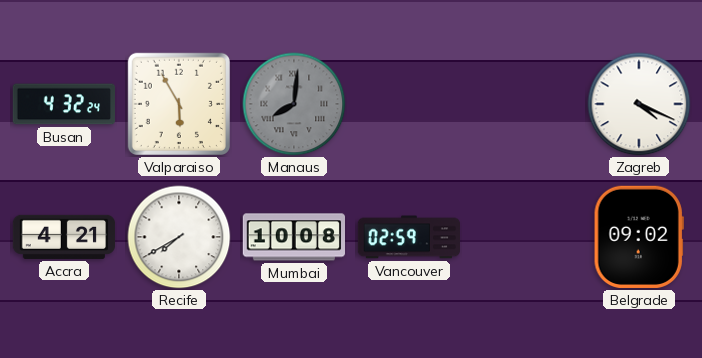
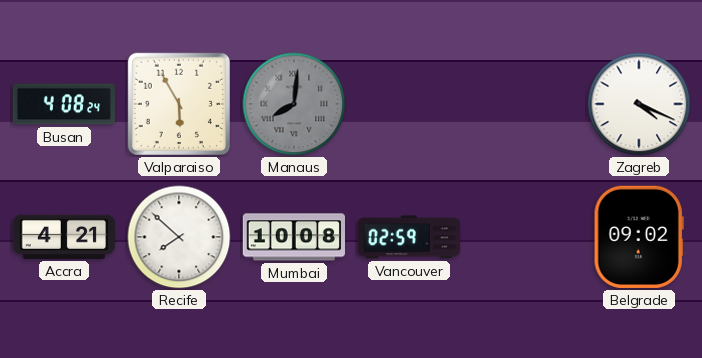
Busan: 4:32 -> 4:08
Recife: 7:40 -> 7:52
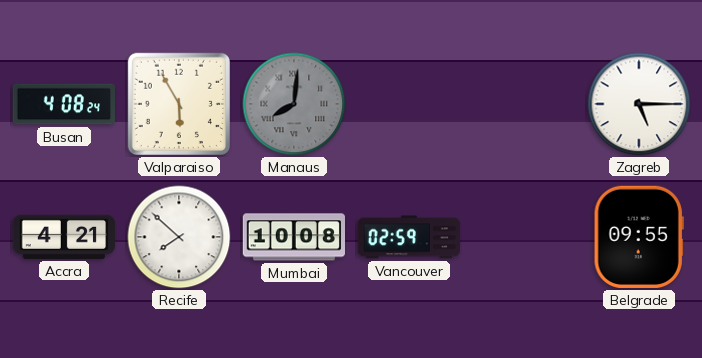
Zagreb: 4:19 -> 5:15
Belgrade: 09:02 -> 09:55
